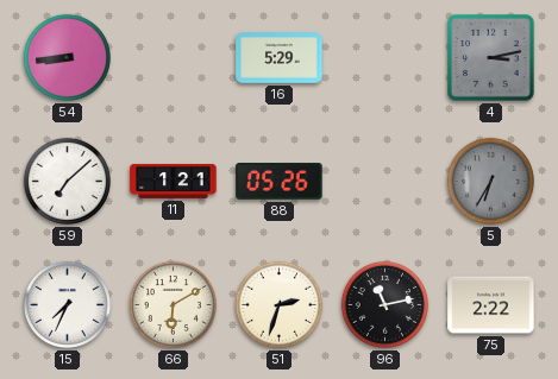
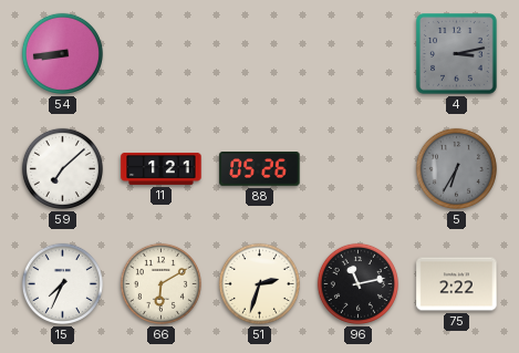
16: 5:29 -> none
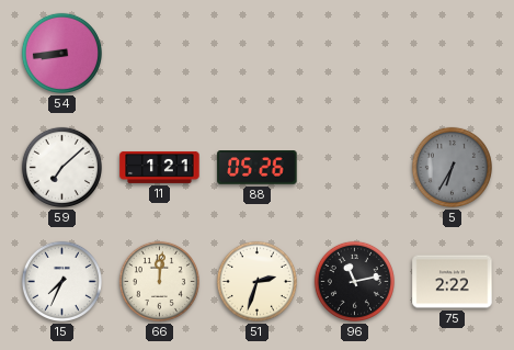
4: 3:13 -> none
66: 6:10 -> 12:01
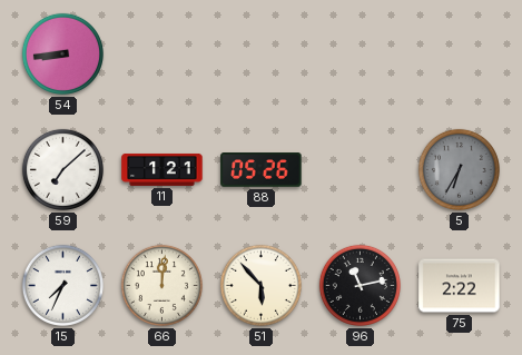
51: 2:33 -> 5:53
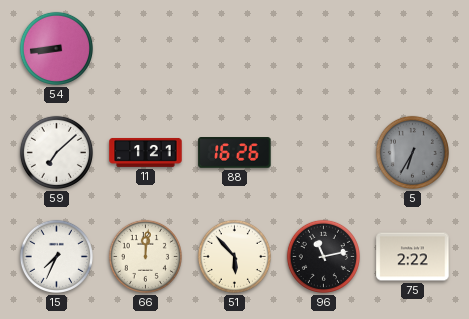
88: 05:26 -> 16:26
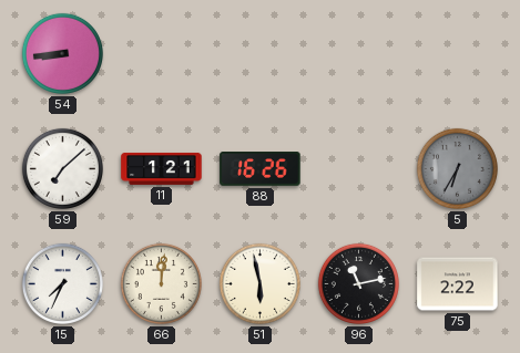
51: 5:53 -> 5:58
